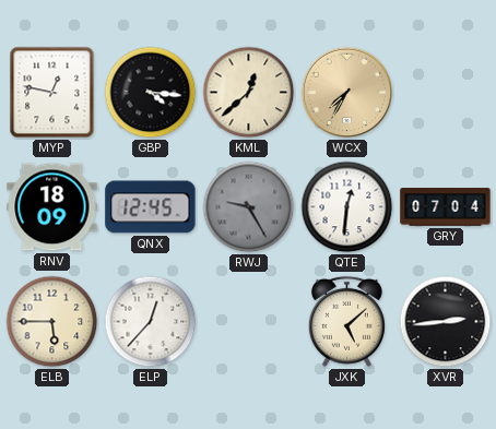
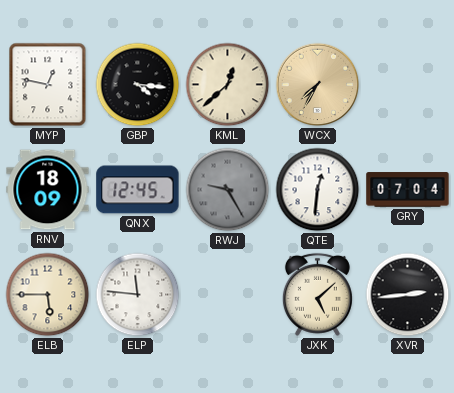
ELP: 12:37 -> 11:46
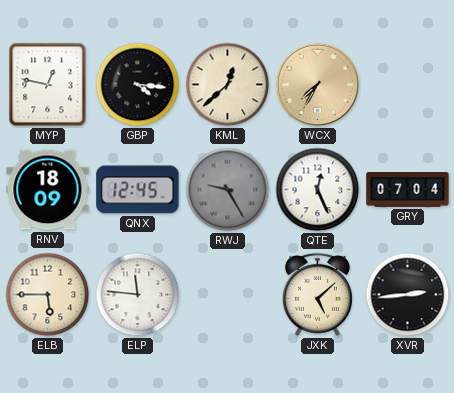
QTE: 12:31 -> 12:26
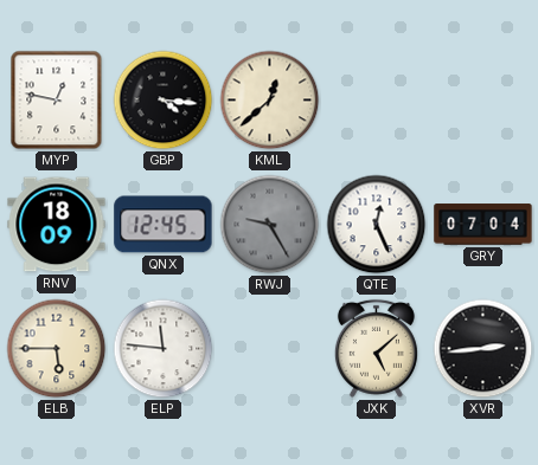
WCX: 7:35 -> none
